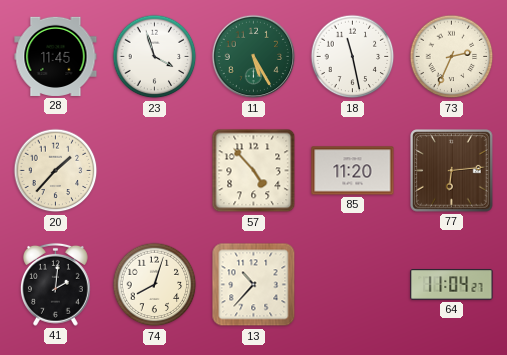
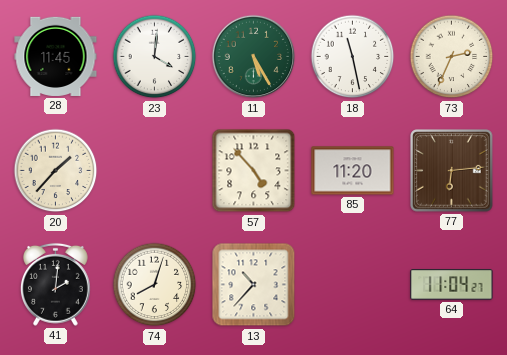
23: 3:57 -> 4:01
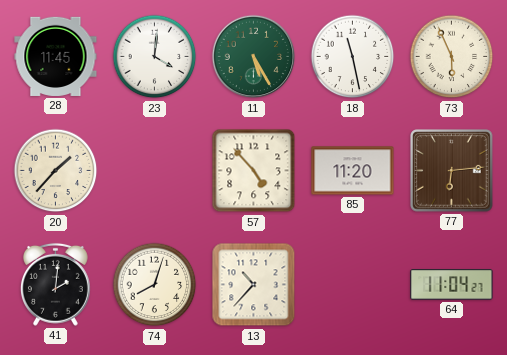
73: 2:34 -> 5:56
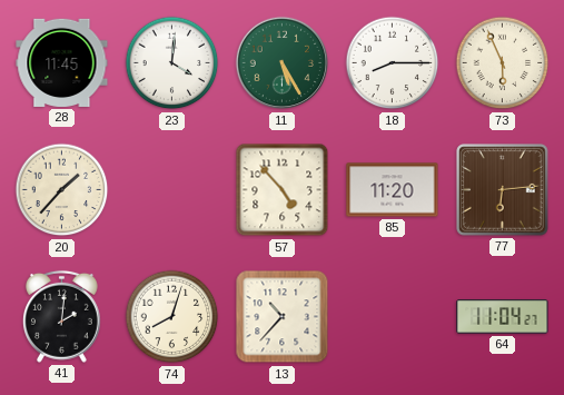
18: 11:28 -> 8:15
